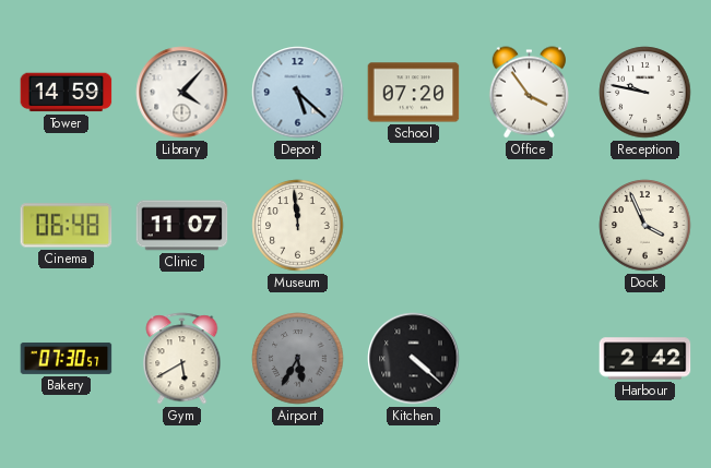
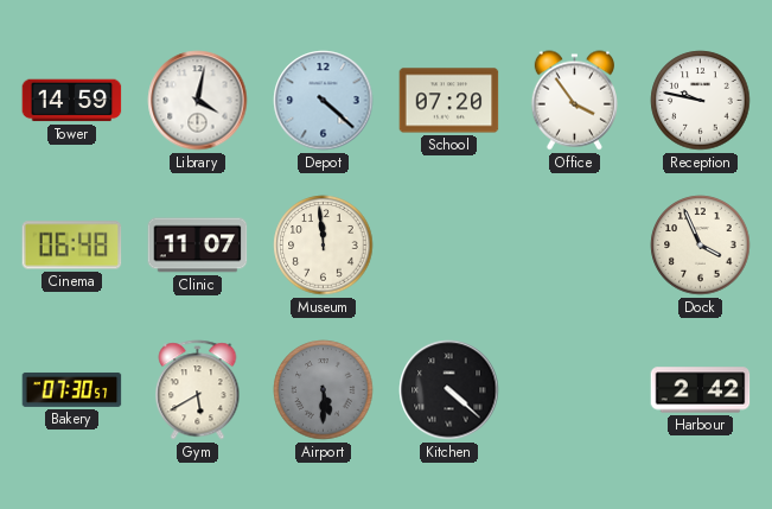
Library: 4:07 -> 4:02
Depot: 5:22 -> 4:22
Airport: 5:35 -> 5:30
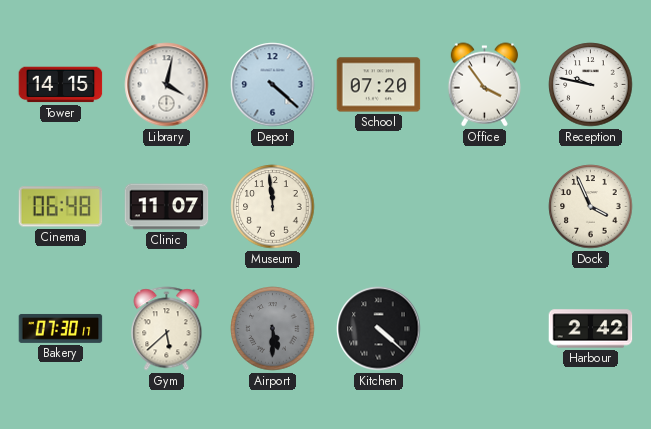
Tower: 14:59 -> 14:15
Bakery: 07:30:57 -> 07:30:17
Gym: 5:40 -> 5:38
